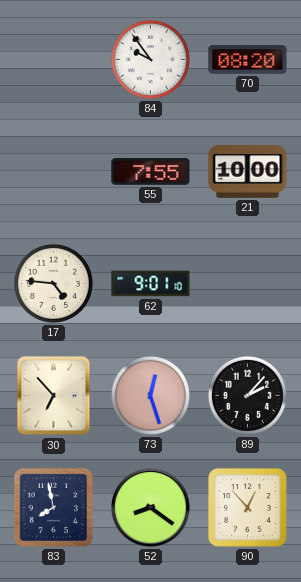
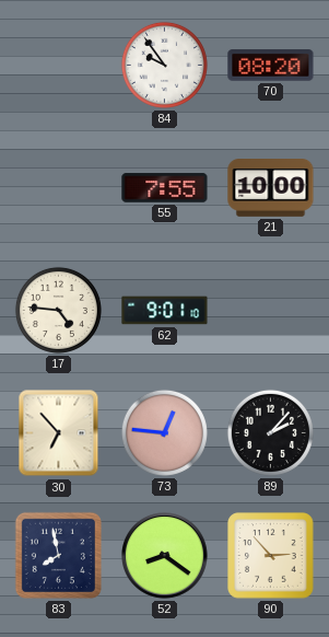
73: 12:27 -> 12:46
90: 12:53 -> 2:53
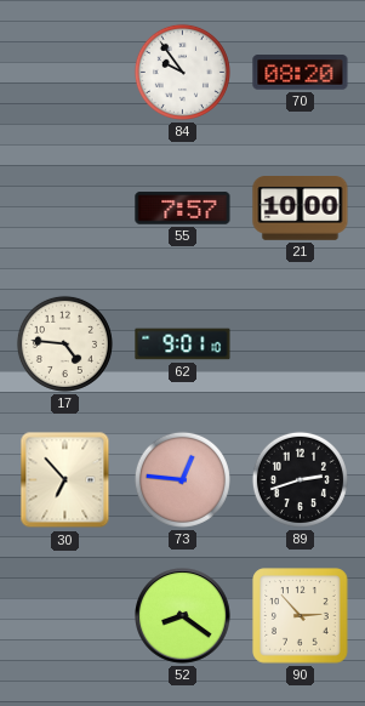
55: 7:55 -> 7:57
89: 2:07 -> 2:42
83: 7:58 -> none
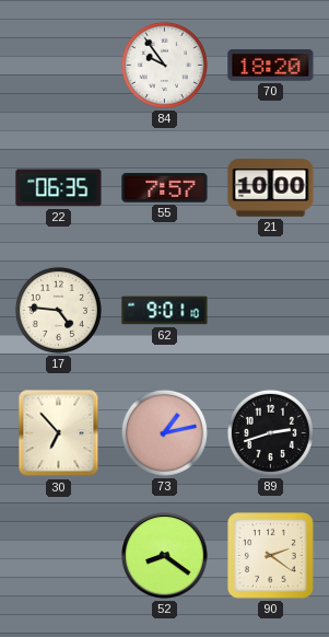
70: 08:20 -> 18:20
22: none -> 06:35
73: 12:46 -> 1:13
90: 2:53 -> 2:21
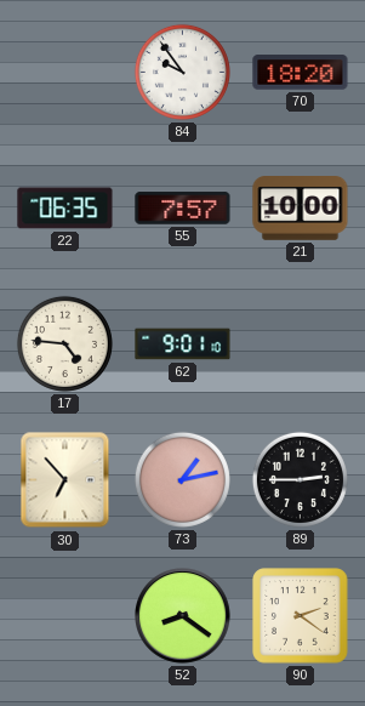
89: 2:42 -> 2:45
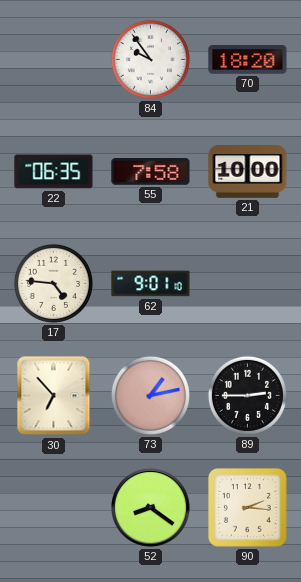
55: 7:57 -> 7:58
90: 2:21 -> 2:16
